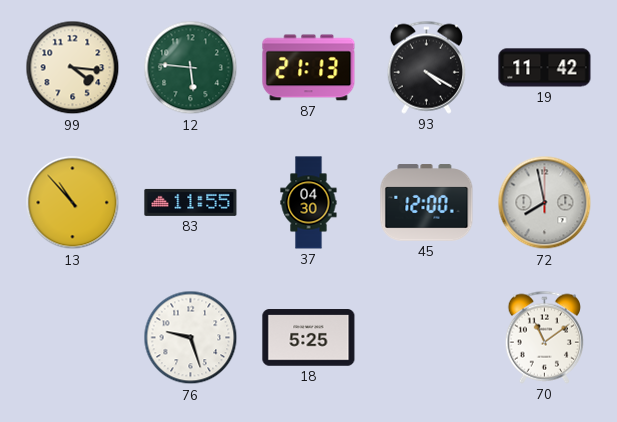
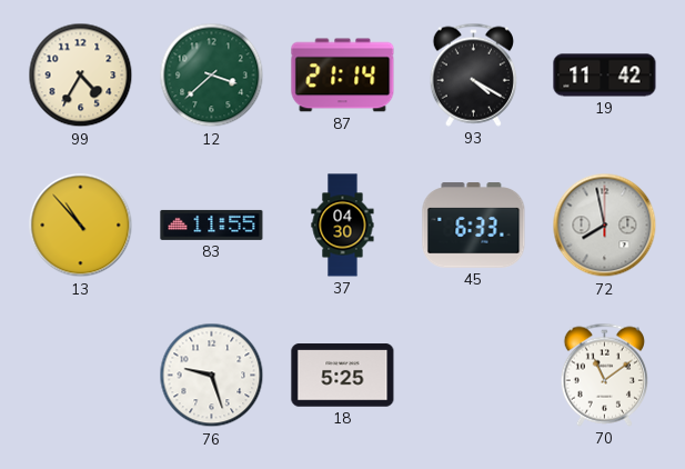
99: 4:16 -> 4:35
12: 5:46 -> 3:38
87: 21:13 -> 21:14
45: 12:00 -> 6:33
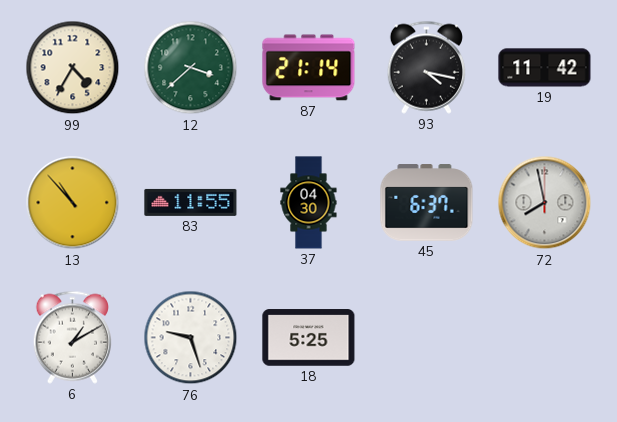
93: 4:20 -> 4:17
45: 6:33 -> 6:37
6: none -> 1:10
70: 11:09 -> none
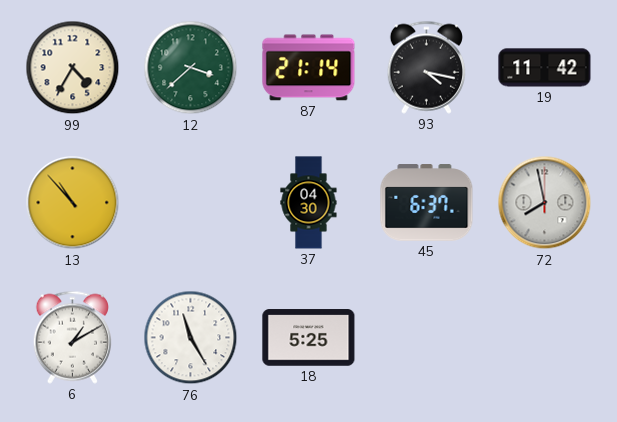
83: 11:55 -> none
76: 9:27 -> 11:25
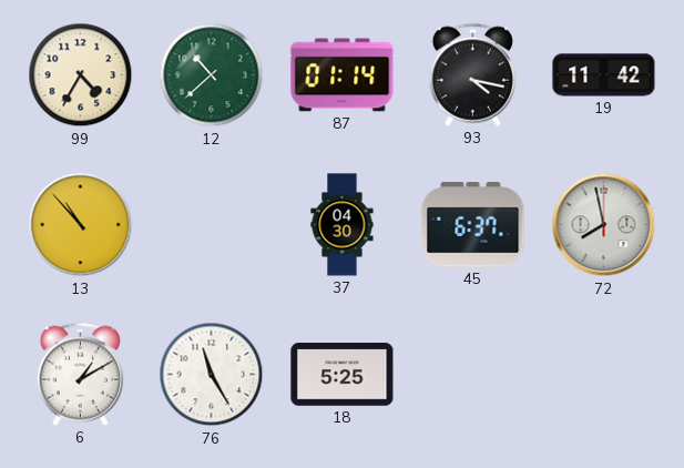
12: 3:38 -> 10:38
87: 21:14 -> 01:14
